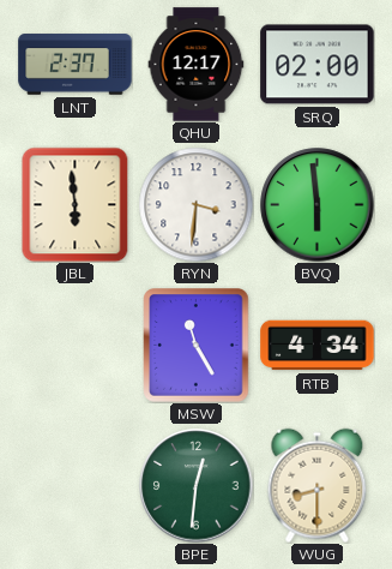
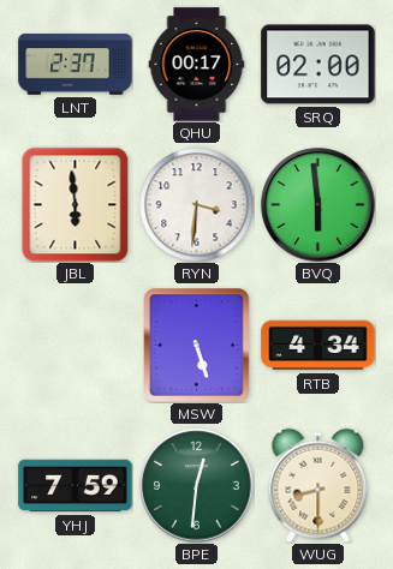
QHU: 12:17 -> 00:17
MSW: 11:25 -> 5:27
YHJ: none -> 7:59
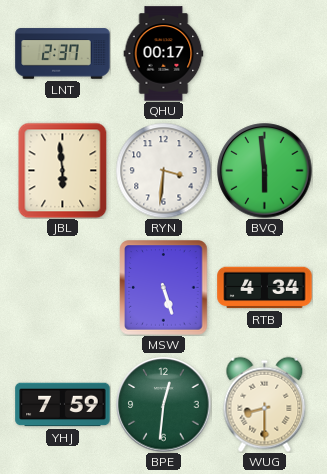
SRQ: 02:00 -> none
